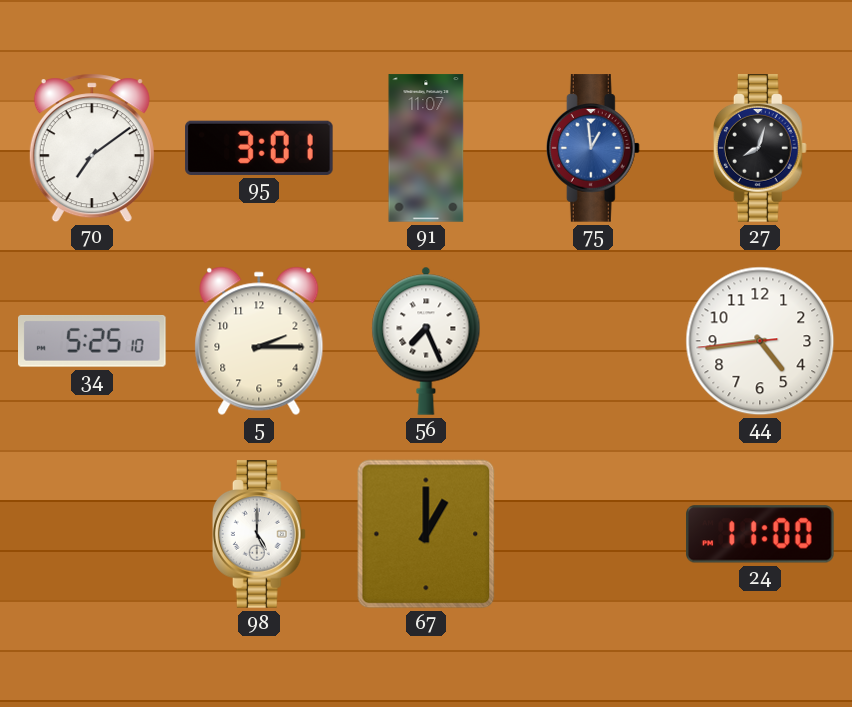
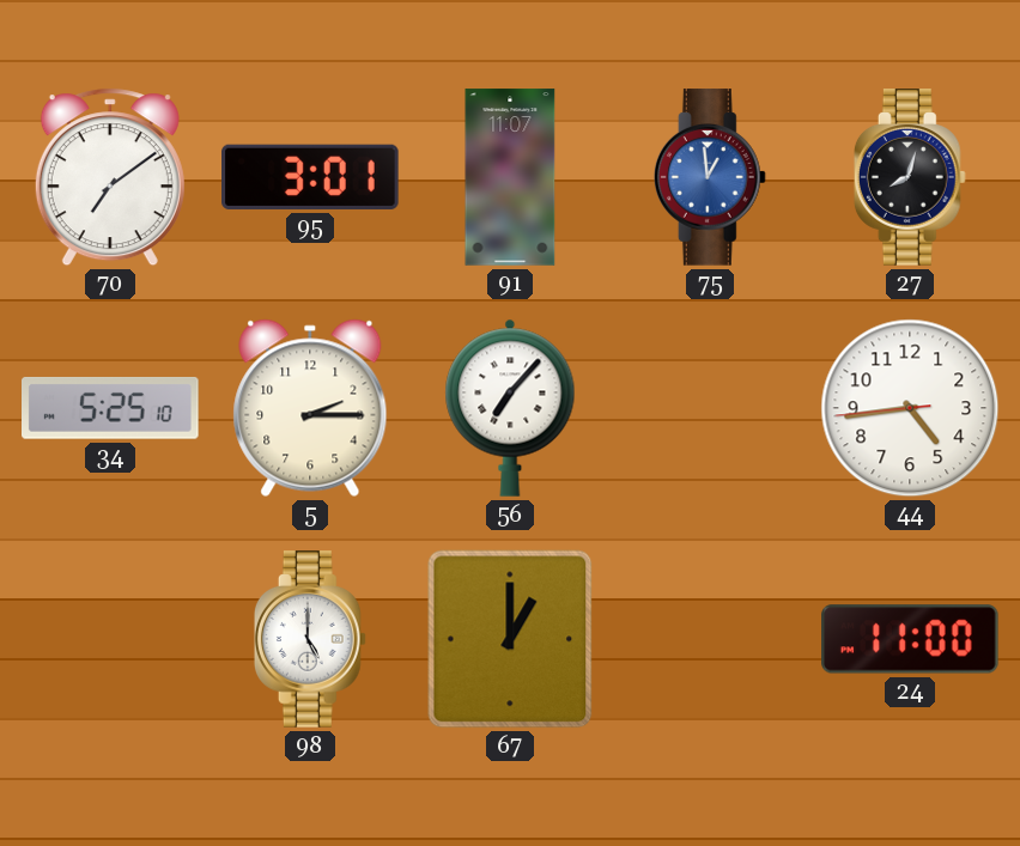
56: 7:26 -> 7:07
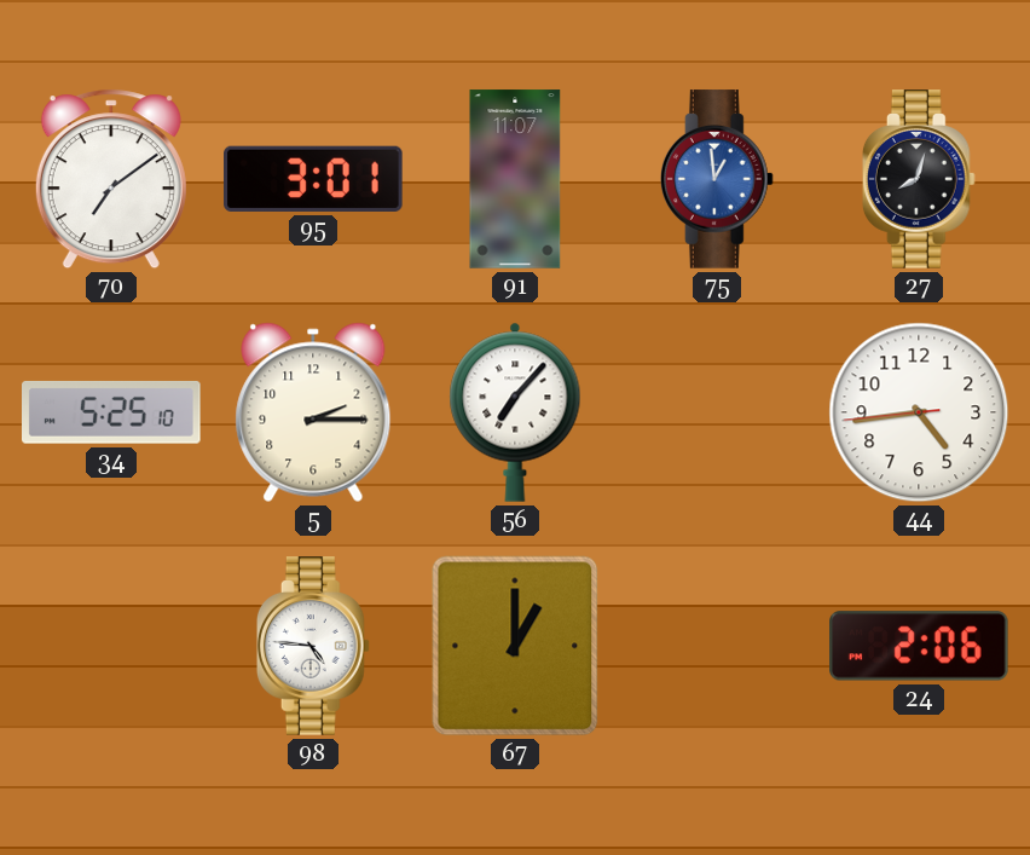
98: 5:00 -> 4:46
24: 11:00 -> 2:06
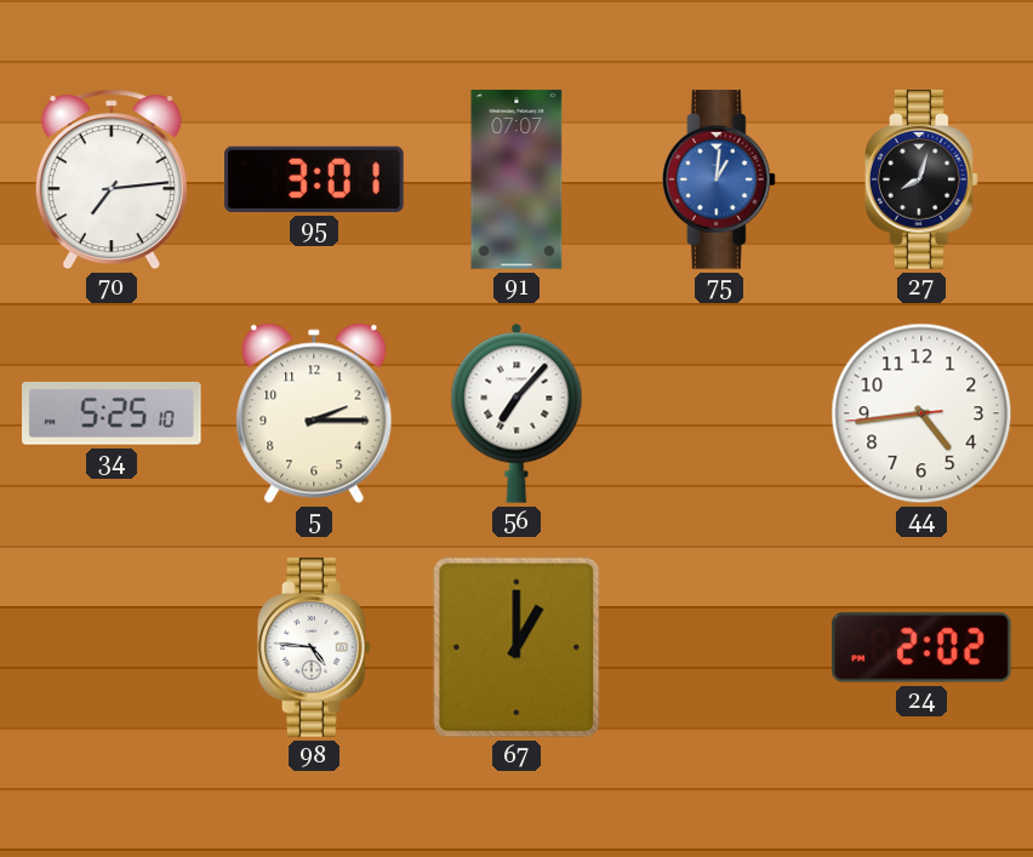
70: 7:09 -> 7:14
91: 11:07 -> 07:07
75: 12:59 -> 1:01
24: 2:06 -> 2:02
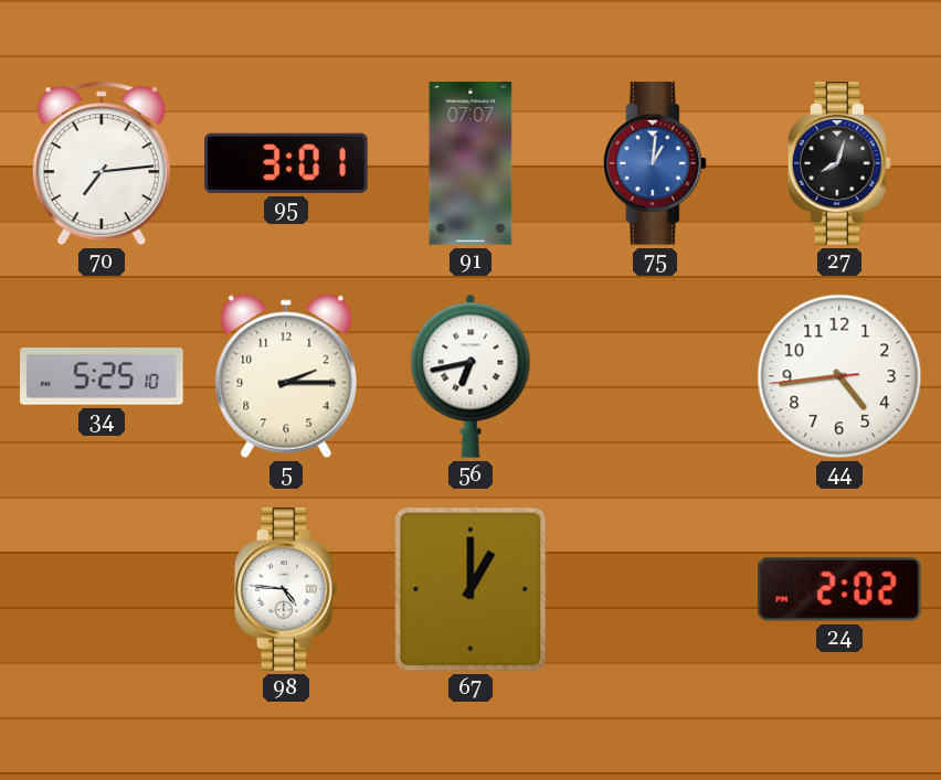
56: 7:07 -> 6:43
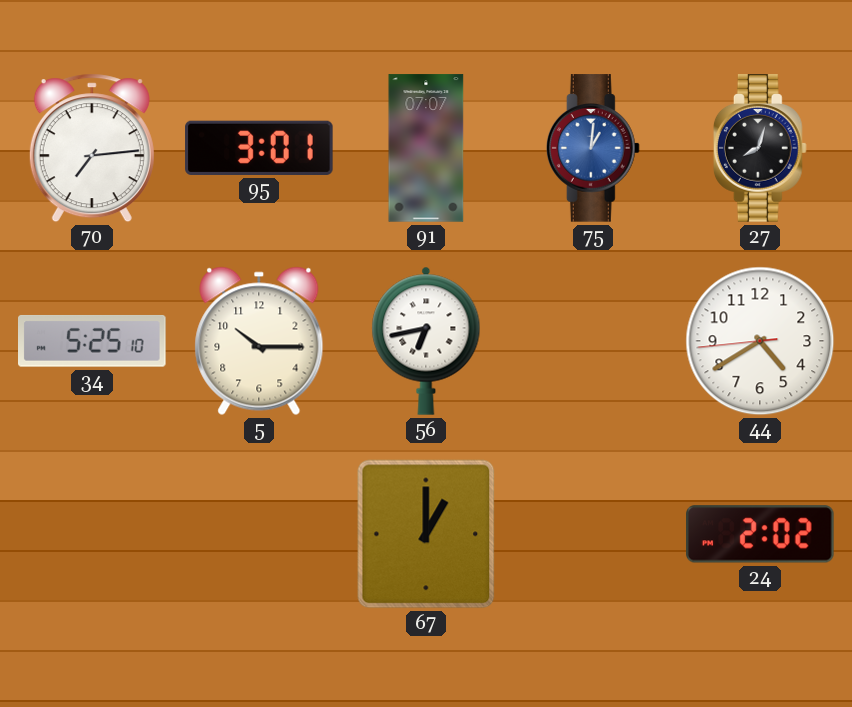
5: 2:15 -> 10:15
44: 4:43 -> 4:39
98: 4:46 -> none
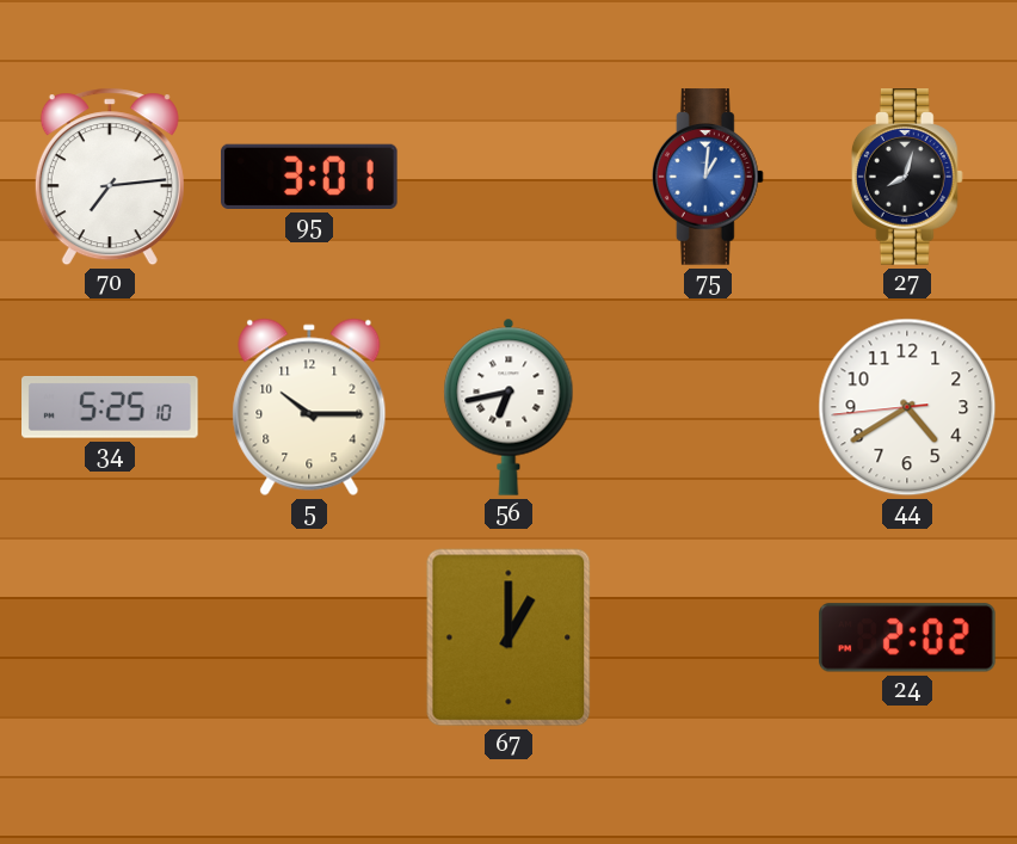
91: 07:07 -> none
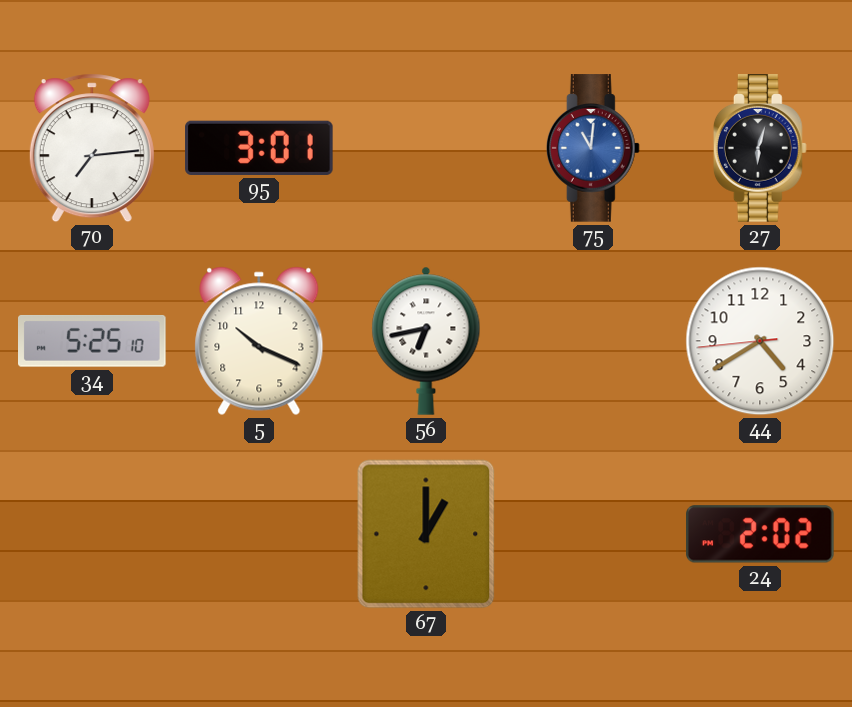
75: 1:01 -> 11:01
27: 8:03 -> 6:03
5: 10:15 -> 10:19
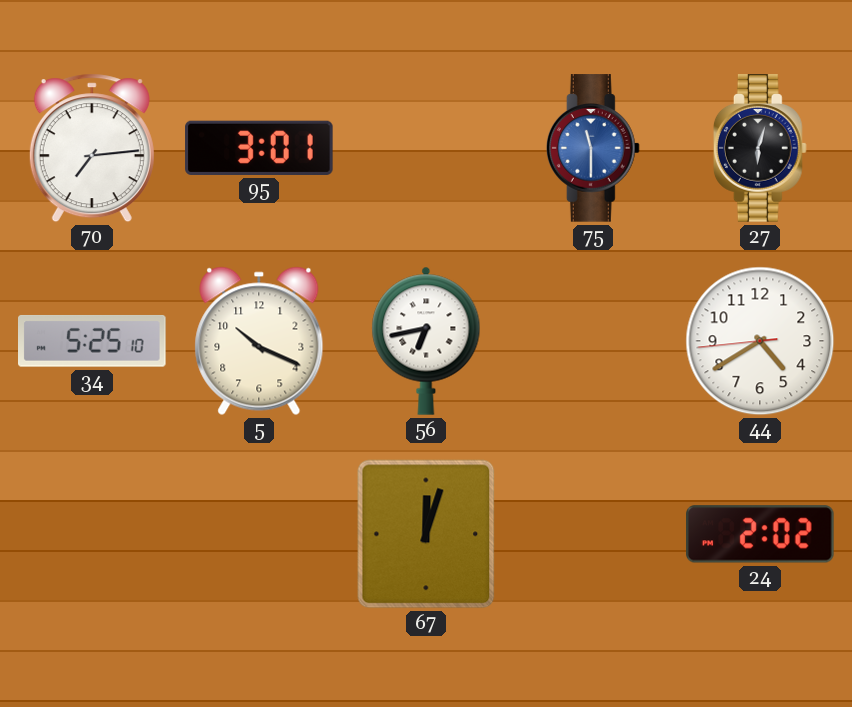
75: 11:01 -> 11:30
67: 1:00 -> 12:03
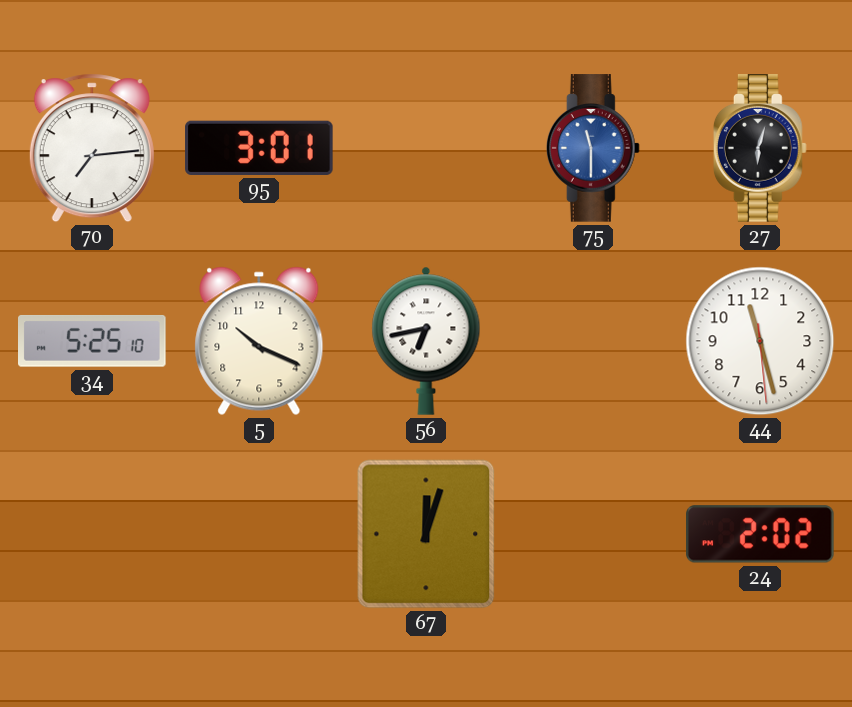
44: 4:39 -> 11:27
